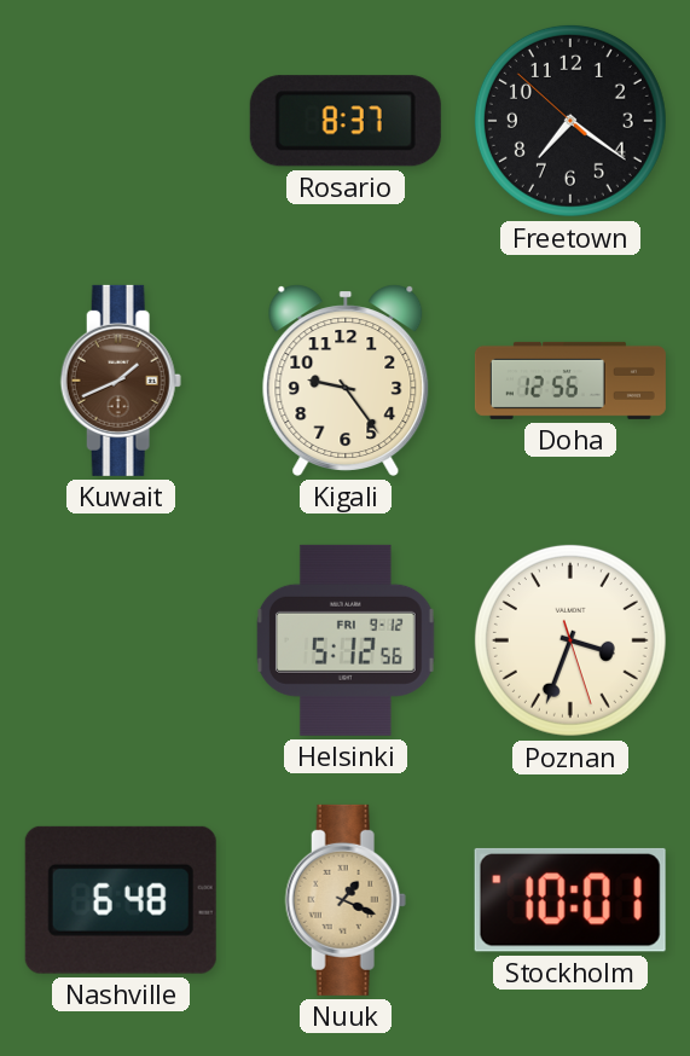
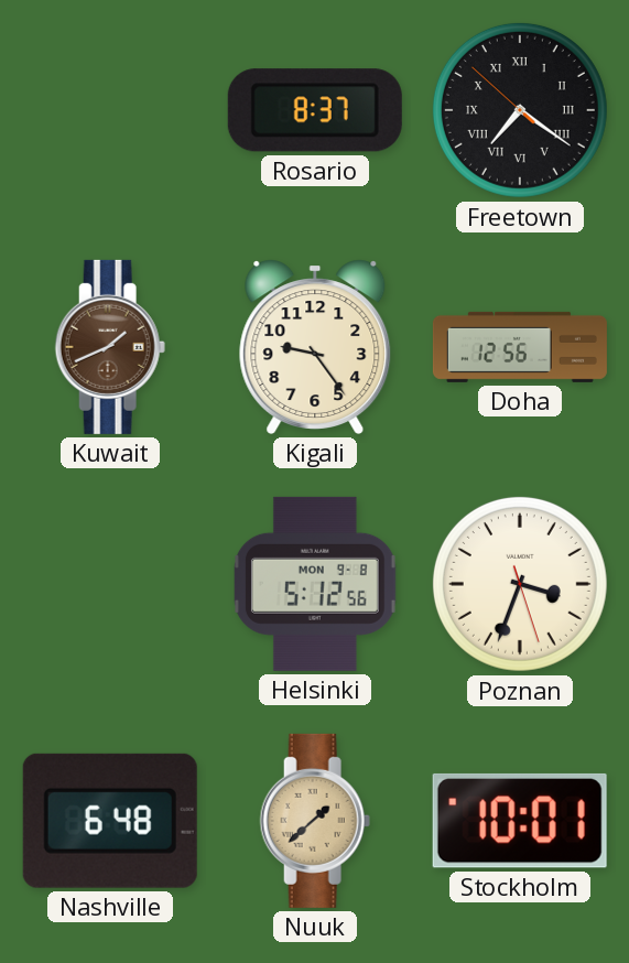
Freetown numerals: Arabic -> Roman
Helsinki date: FRI 9-12 -> MON 9-8
Nuuk: 1:19 -> 1:38
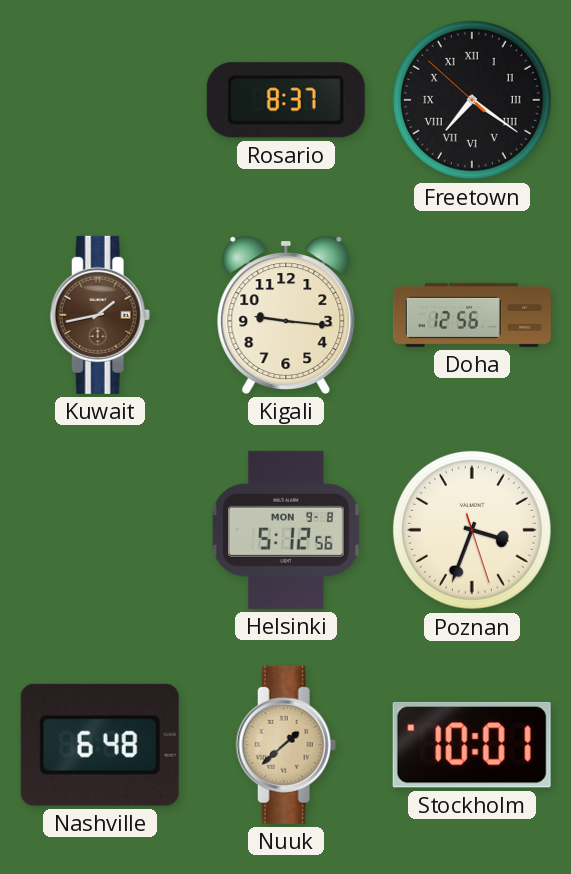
Kuwait: 1:41 -> 1:43
Kigali: 9:24 -> 9:16
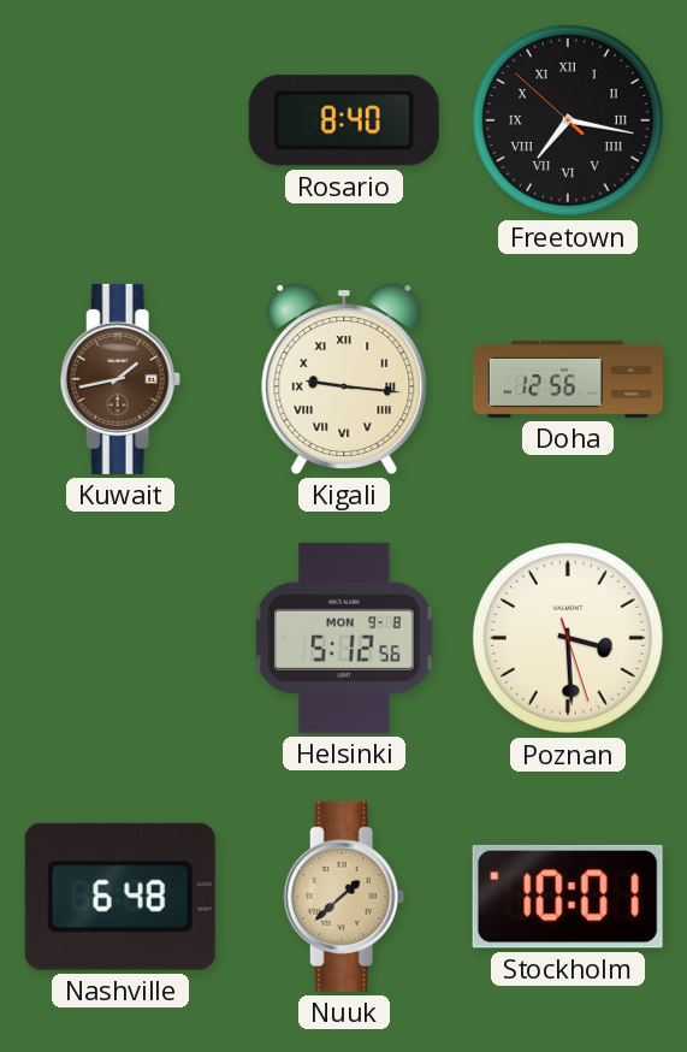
Rosario: 8:37 -> 8:40
Freetown: 7:20 -> 7:16
Kigali numerals: Arabic -> Roman
Poznan: 3:33 -> 3:29
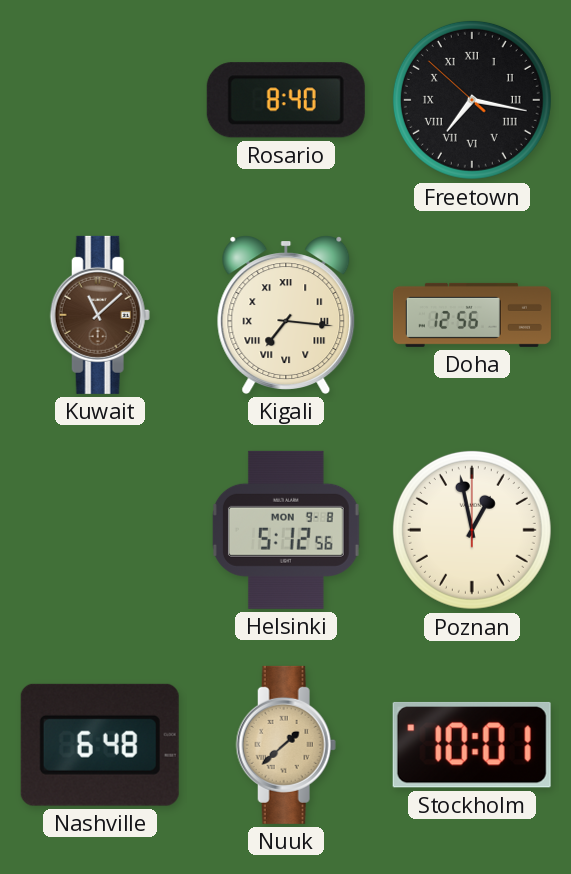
Kuwait: 1:43 -> 11:08
Kigali: 9:16 -> 7:16
Poznan: 3:29 -> 12:58
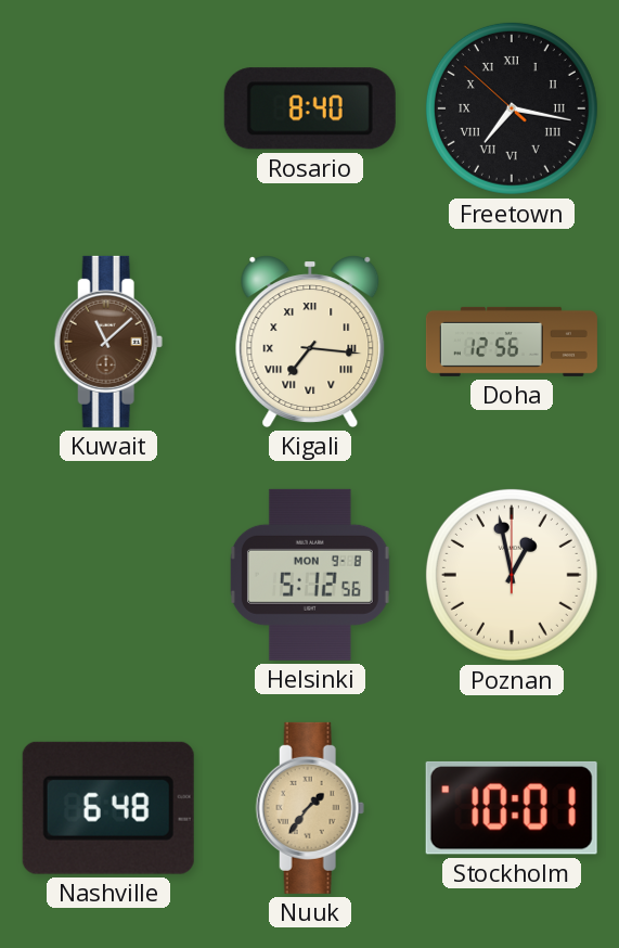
Nuuk: 1:38 -> 1:36
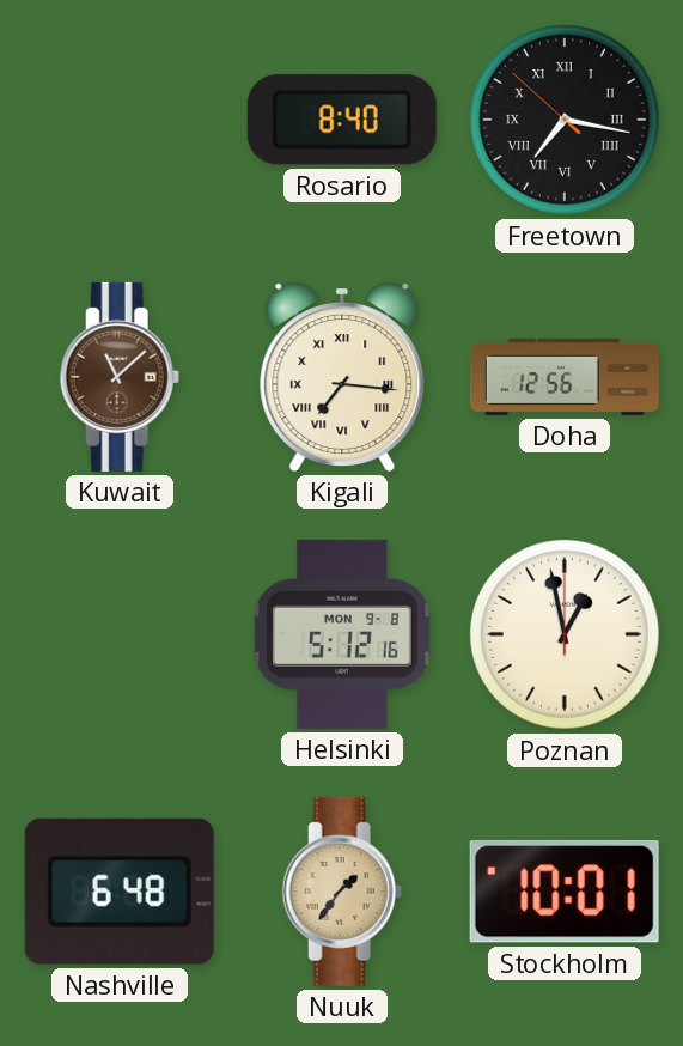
Helsinki: 5:12:56 -> 5:12:16
